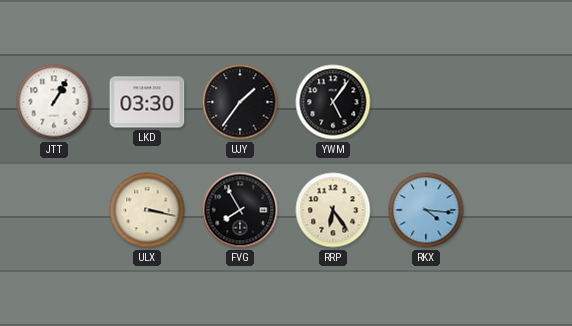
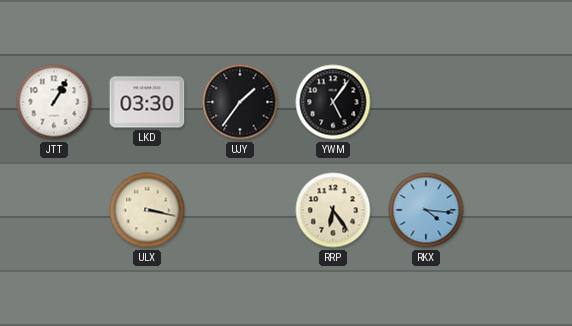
FVG: 7:55 -> none
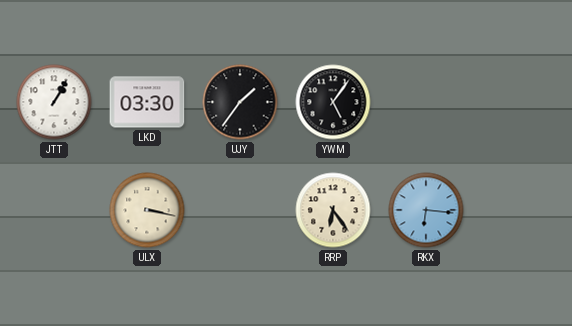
RKX: 4:16 -> 6:16
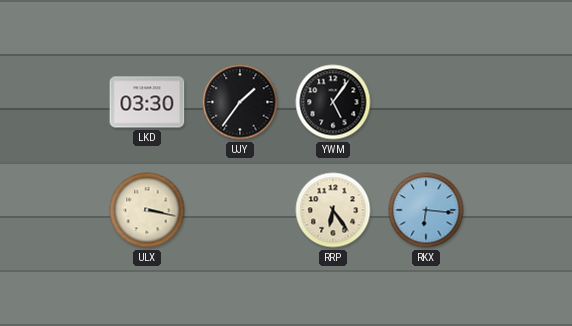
JTT: 1:05 -> none
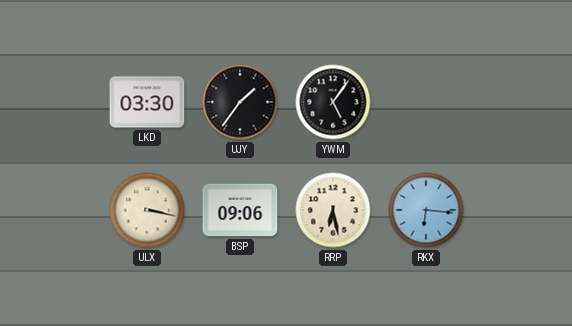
BSP: none -> 09:06
RRP: 6:24 -> 6:28
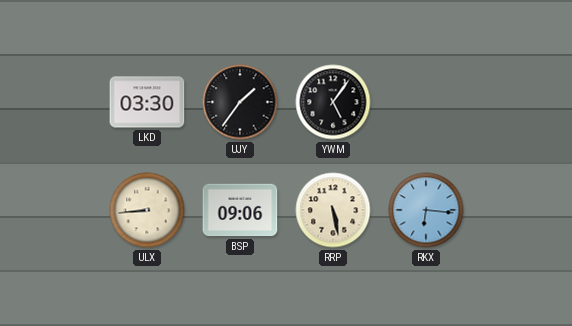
ULX: 3:17 -> 8:44
RRP: 6:28 -> 5:28
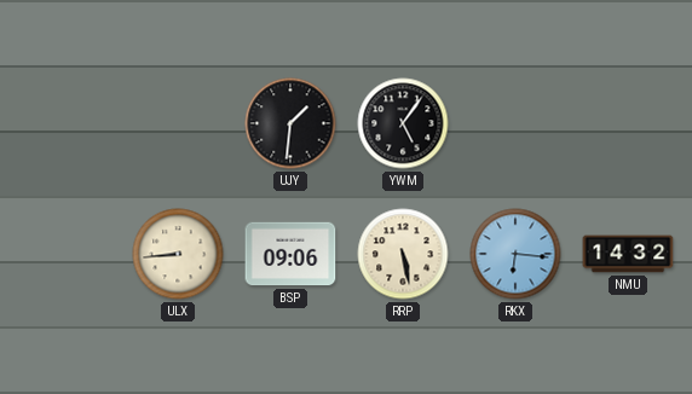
LKD: 03:30 -> none
UJY: 1:36 -> 1:31
NMU: none -> 14:32
